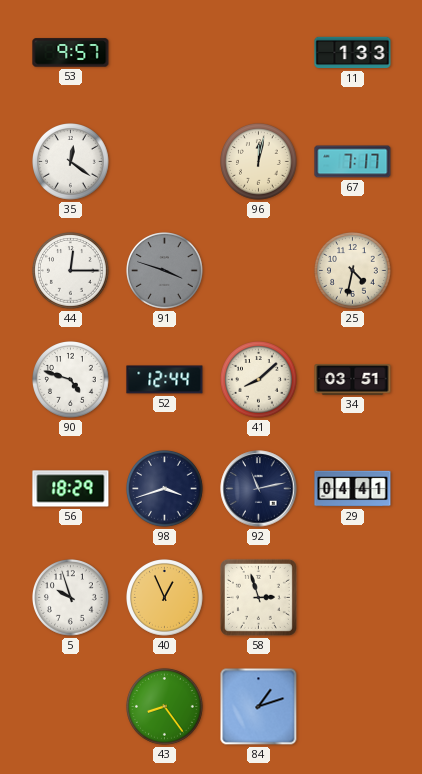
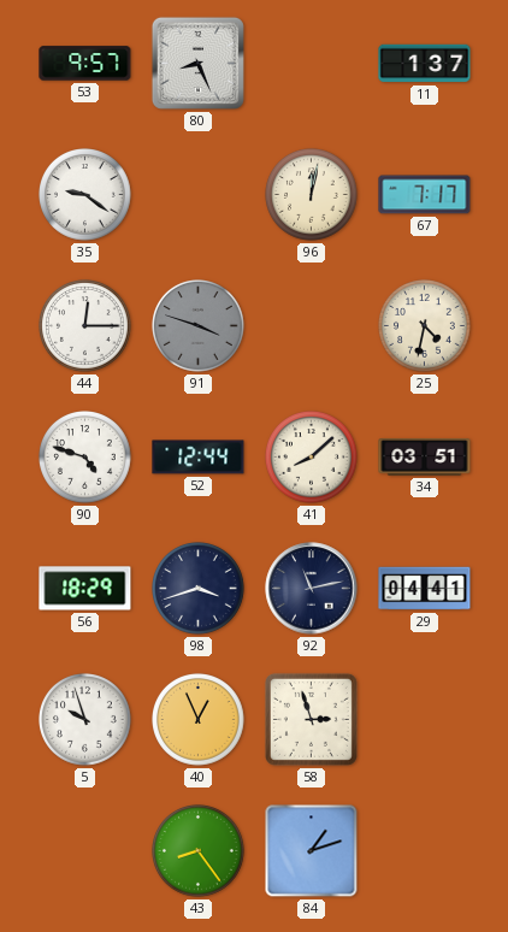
80: none -> 8:26
11: 1:33 -> 1:37
35: 12:21 -> 9:21
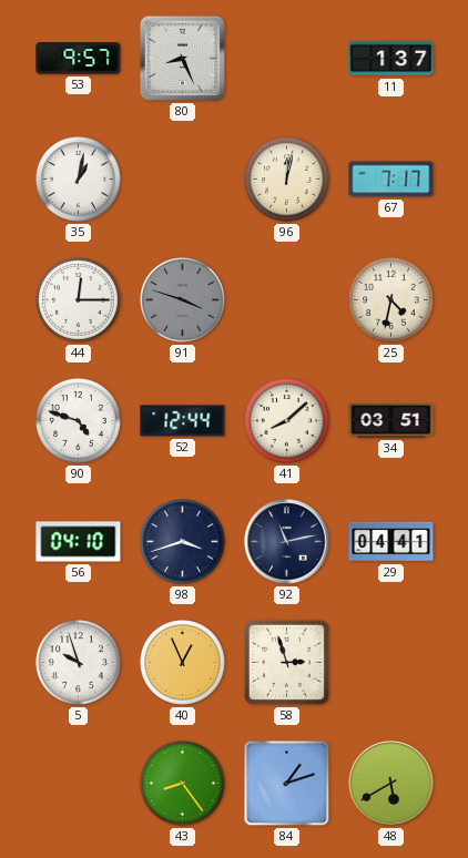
35: 9:21 -> 1:02
56: 18:29 -> 04:10
48: none -> 5:40
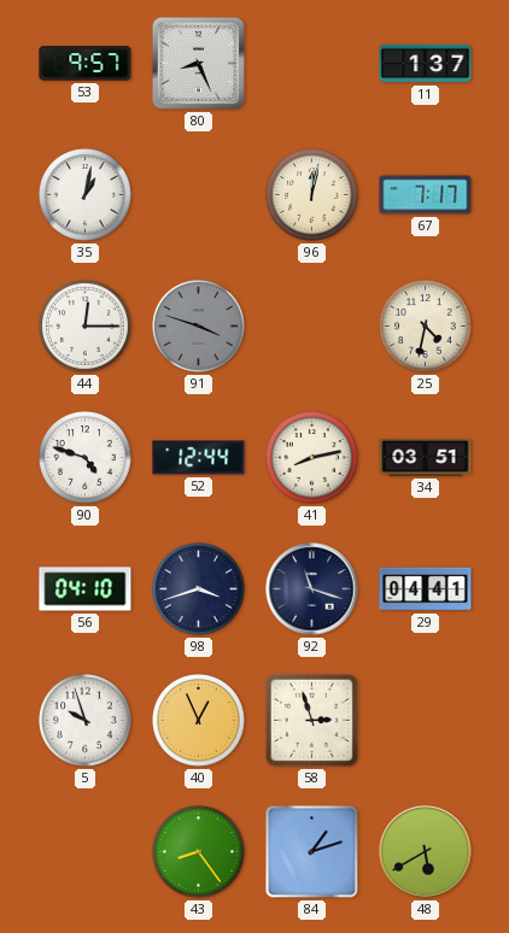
41: 8:08 -> 8:13
92: 11:13 -> 11:18
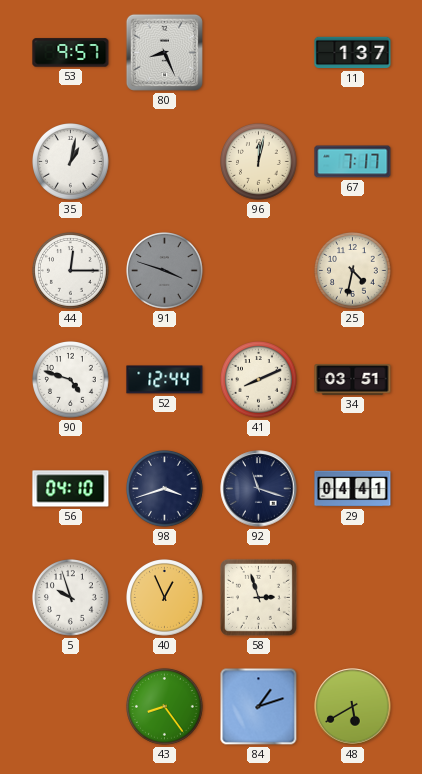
41: 8:13 -> 8:11
